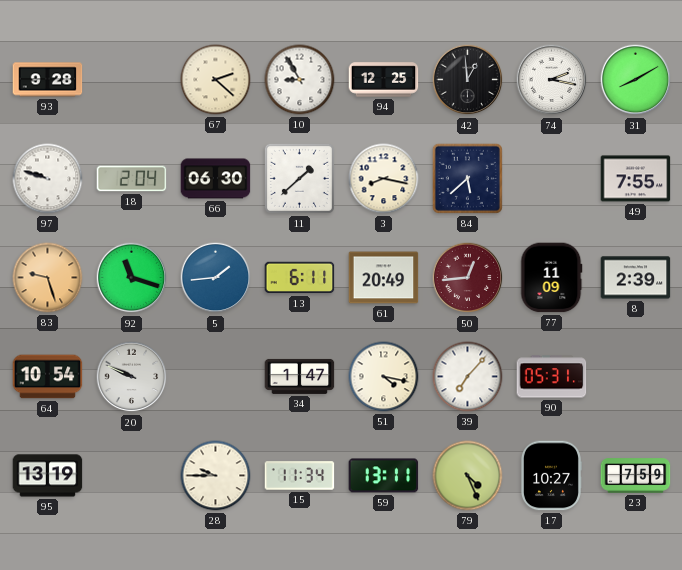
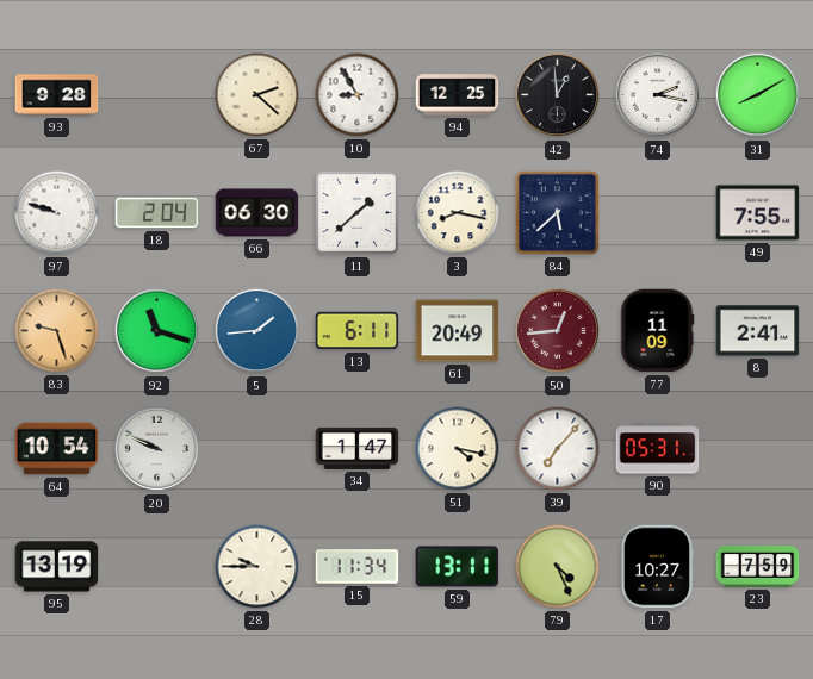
8: 2:39 -> 2:41
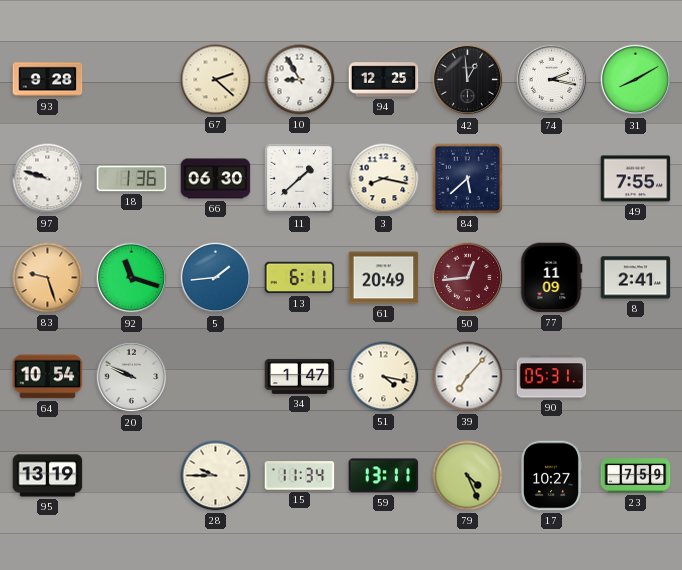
18: 2:04 -> 1:36
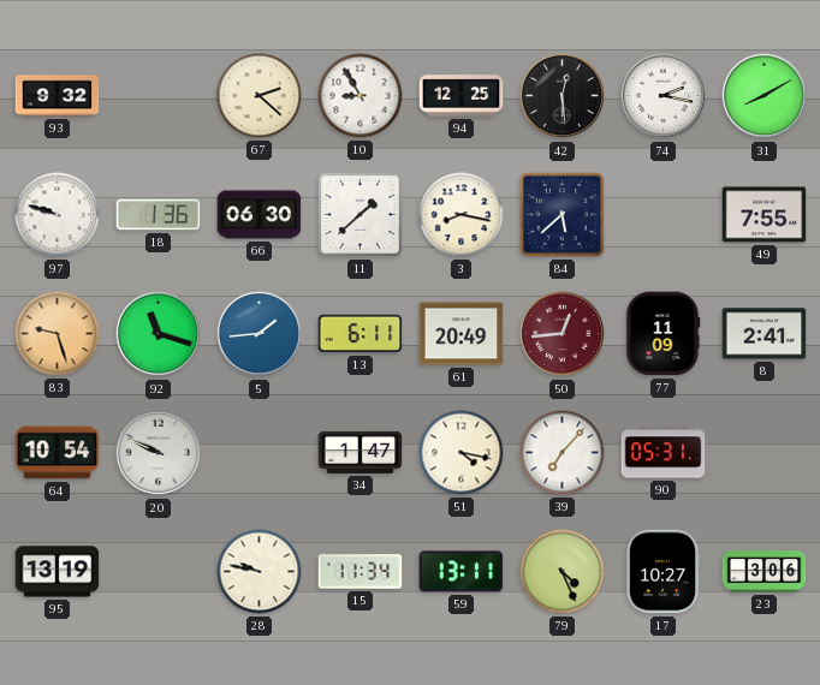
93: 9:28 -> 9:32
42: 12:59 -> 12:29
28: 9:45 -> 9:47
23: 7:59 -> 3:06
